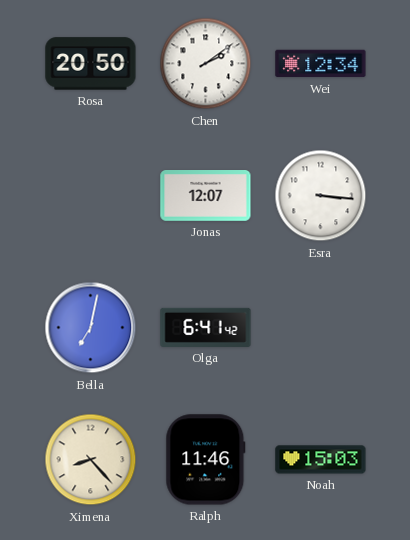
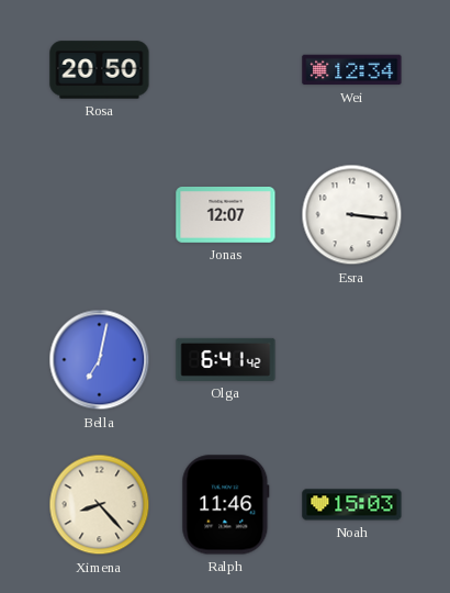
Chen: 2:09 -> none
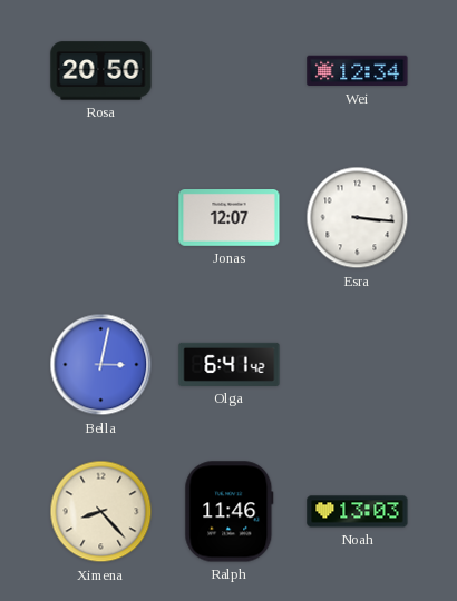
Bella: 7:02 -> 3:02
Noah: 15:03 -> 13:03
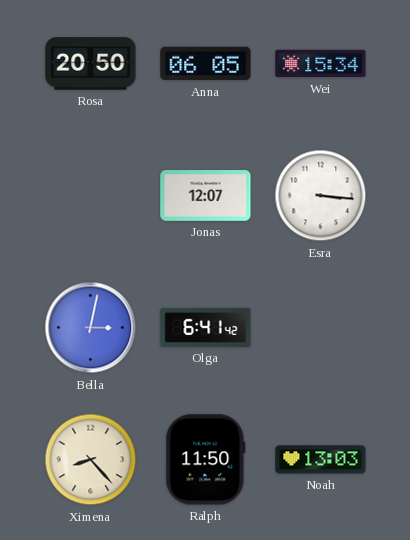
Anna: none -> 06:05
Wei: 12:34 -> 15:34
Ralph: 11:46 -> 11:50
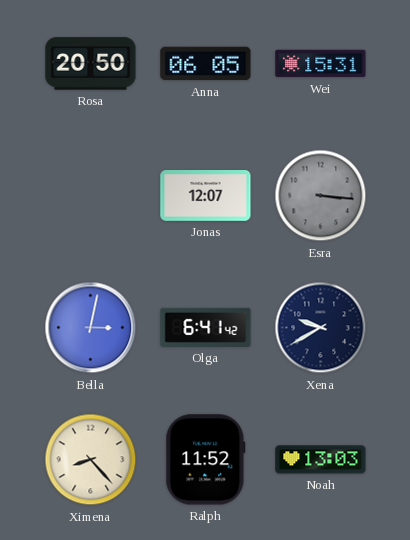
Wei: 15:34 -> 15:31
Esra dial: white -> grey
Xena: none -> 9:40
Ralph: 11:50 -> 11:52
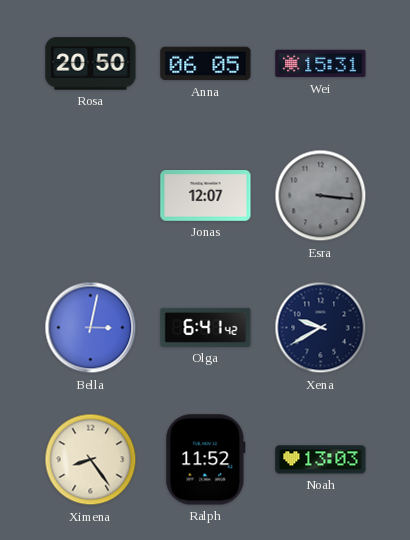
Ximena: 8:23 -> 8:24
